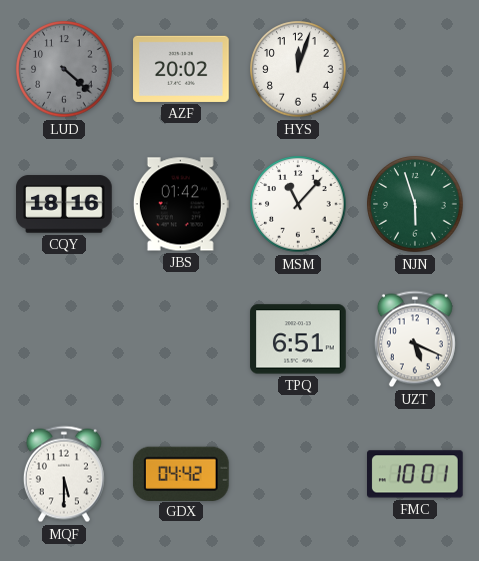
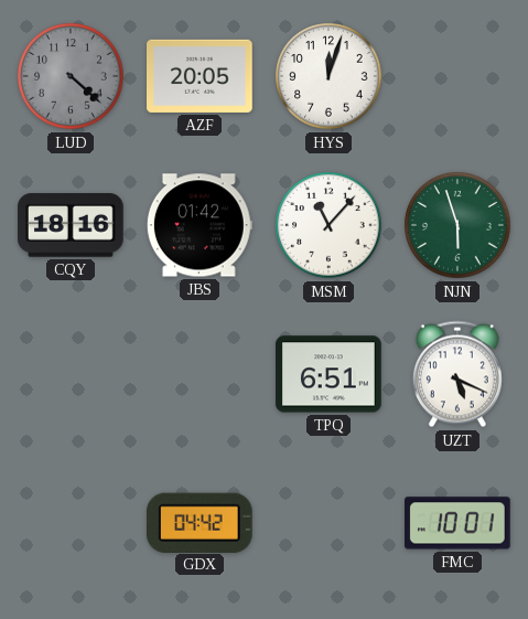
AZF: 20:02 -> 20:05
MQF: 5:30 -> none
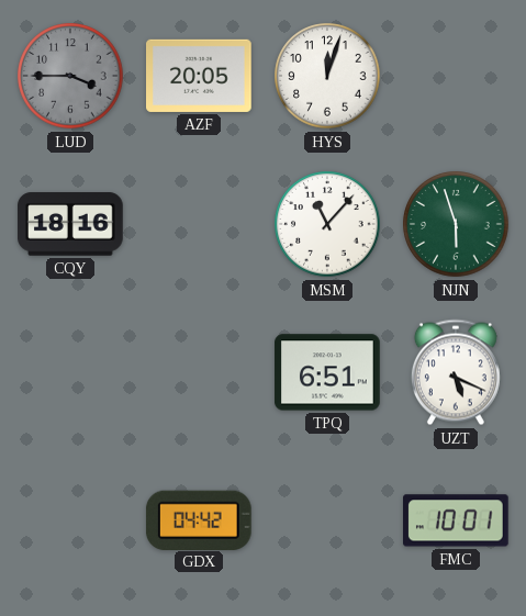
LUD: 4:22 -> 3:45
JBS: 01:42 -> none
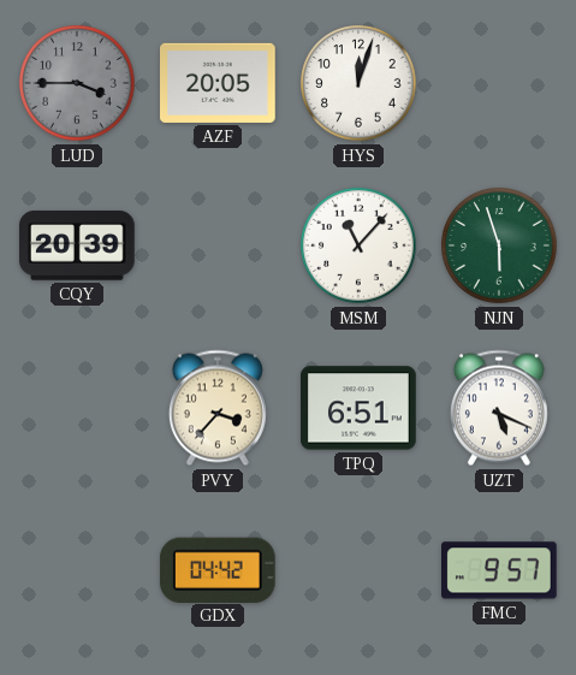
CQY: 18:16 -> 20:39
PVY: none -> 3:37
FMC: 10:01 -> 9:57
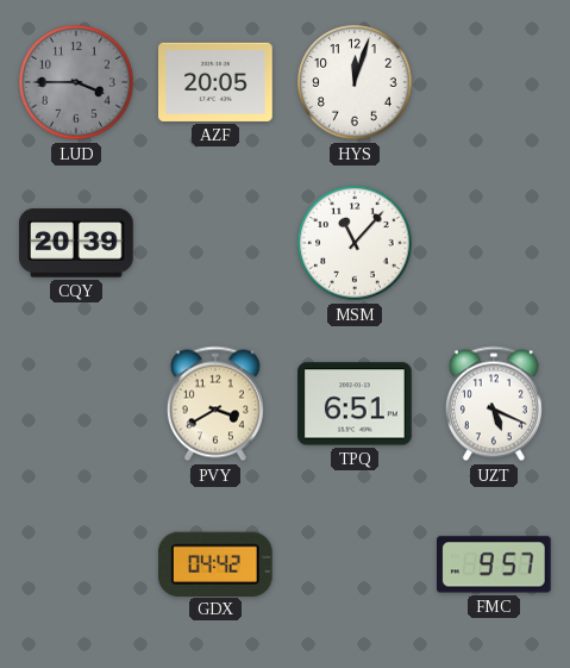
NJN: 5:57 -> none
PVY: 3:37 -> 3:40
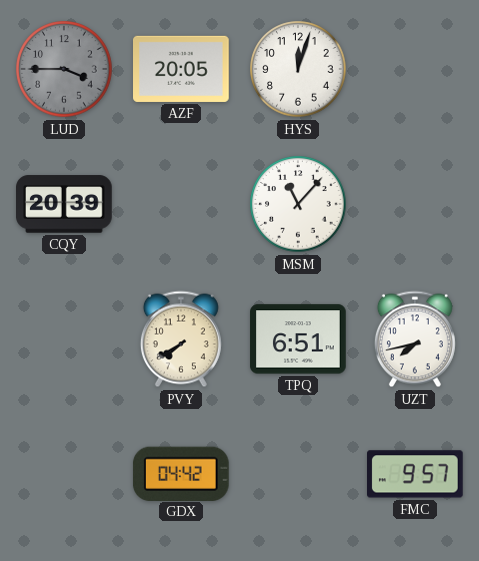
PVY: 3:40 -> 7:40
UZT: 5:19 -> 7:43
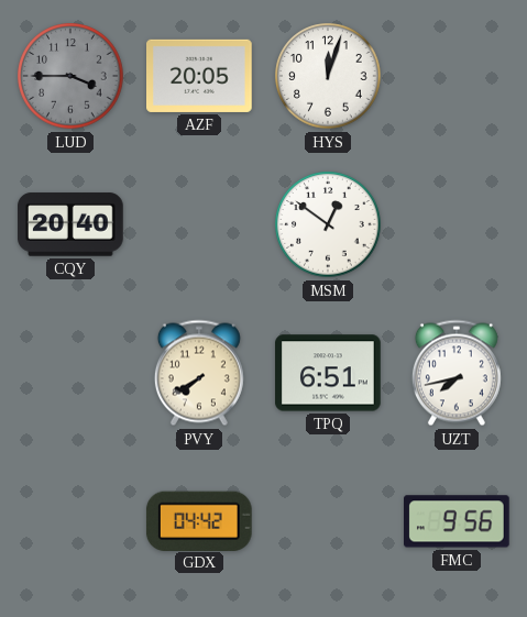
CQY: 20:39 -> 20:40
MSM: 11:07 -> 12:51
FMC: 9:57 -> 9:56
